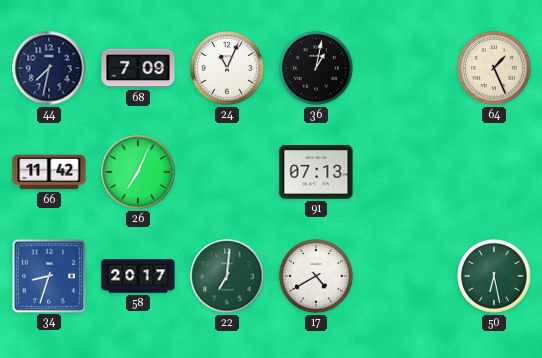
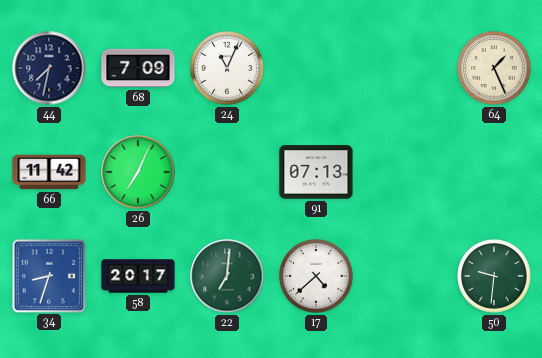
36: 1:02 -> none
17: 4:40 -> 4:38
50: 6:28 -> 9:31
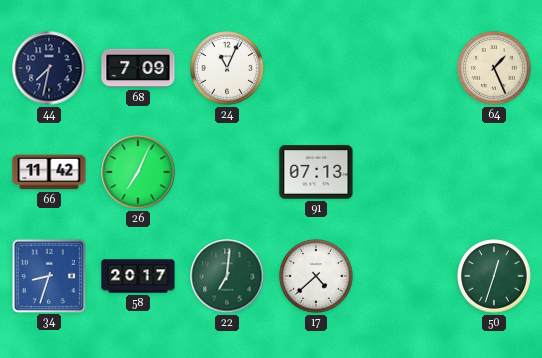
50: 9:31 -> 12:33
